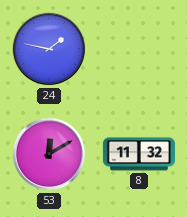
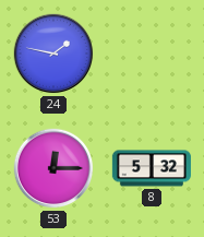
53: 12:10 -> 12:15
8: 11:32 -> 5:32
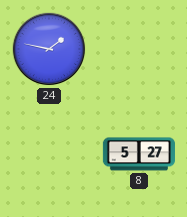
53: 12:15 -> none
8: 5:32 -> 5:27
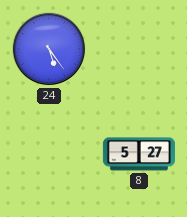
24: 1:47 -> 5:24
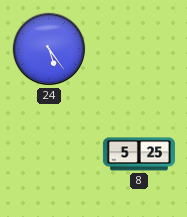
8: 5:27 -> 5:25
